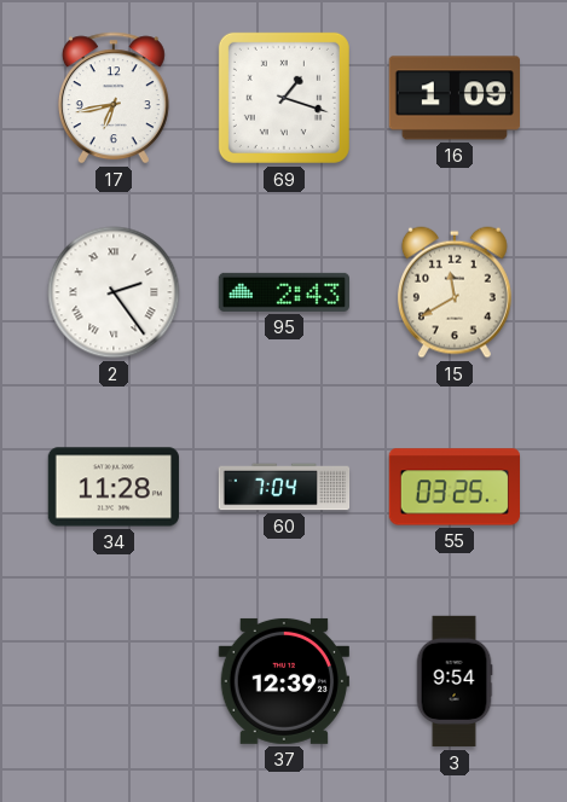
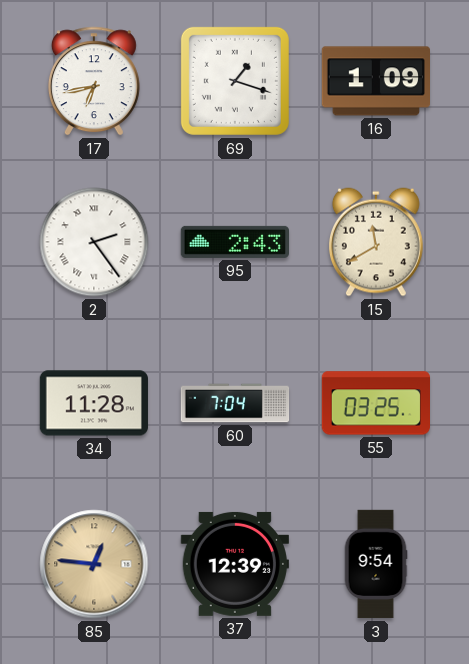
85: none -> 12:46
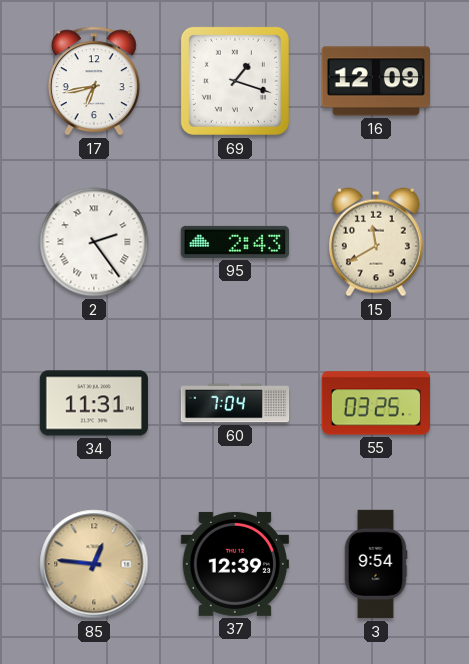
16: 1:09 -> 12:09
34: 11:28 -> 11:31
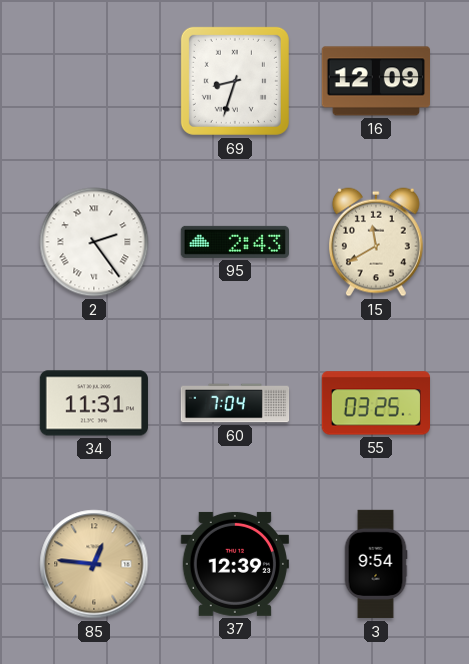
17: 6:43 -> none
69: 1:18 -> 8:33
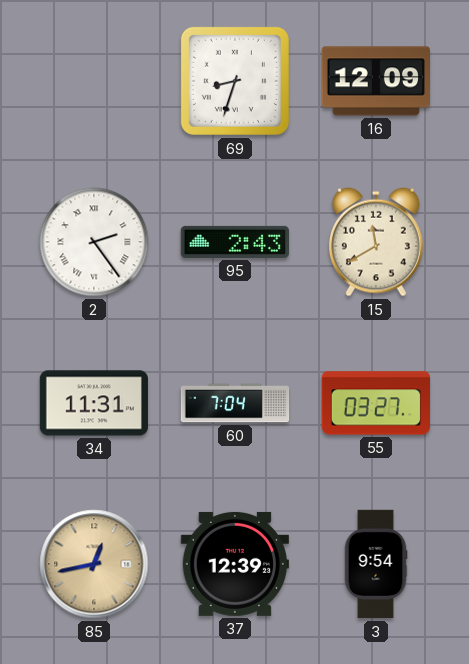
55: 03:25 -> 03:27
85: 12:46 -> 12:43
